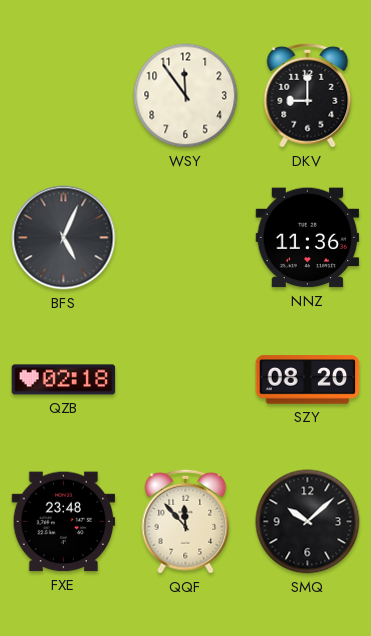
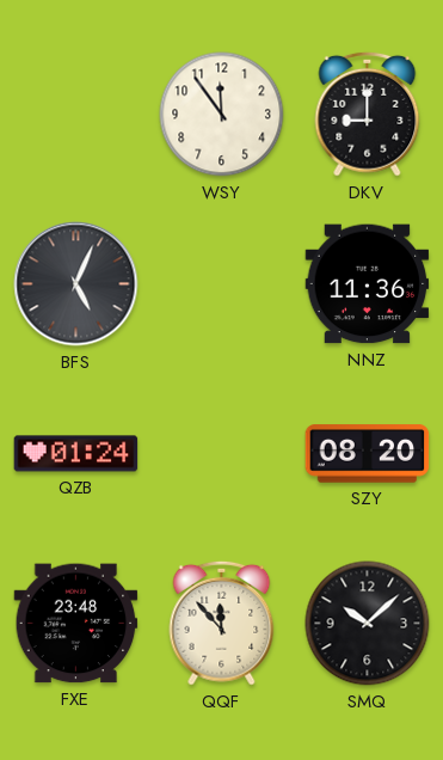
QZB: 02:18 -> 01:24
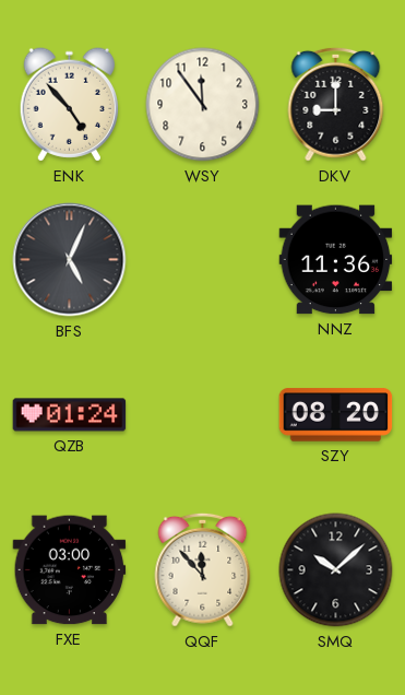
ENK: none -> 4:53
FXE: 23:48 -> 03:00
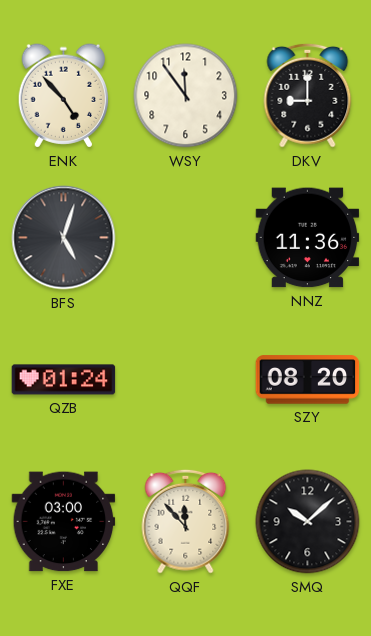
BFS: 5:04 -> 5:03
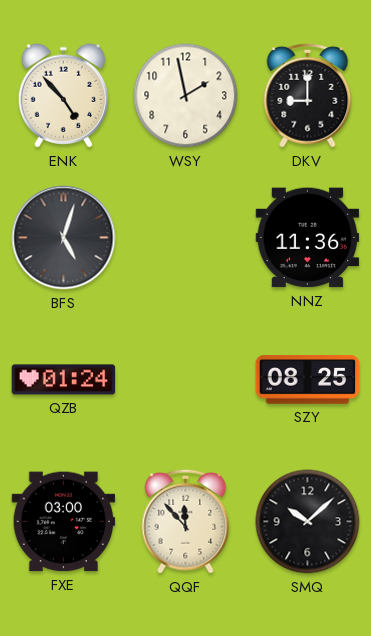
WSY: 11:54 -> 1:58
SZY: 08:20 -> 08:25
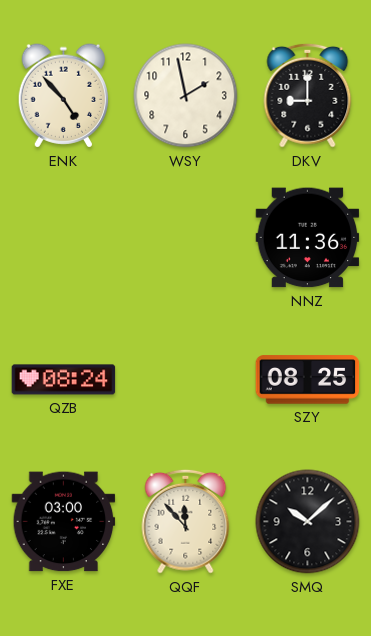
BFS: 5:03 -> none
QZB: 01:24 -> 08:24
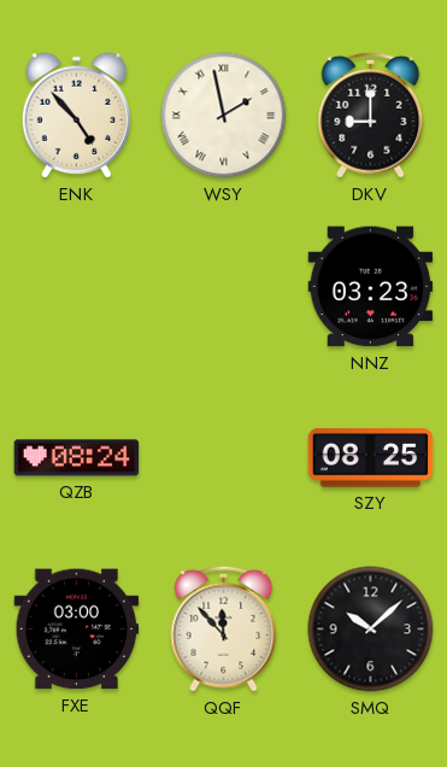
WSY numerals: Arabic -> Roman
NNZ: 11:36 -> 03:23
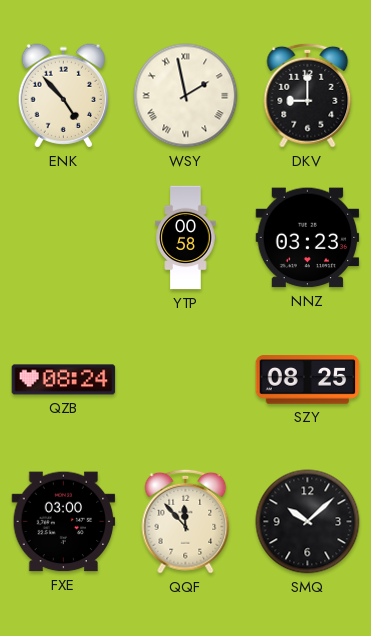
YTP: none -> 00:58
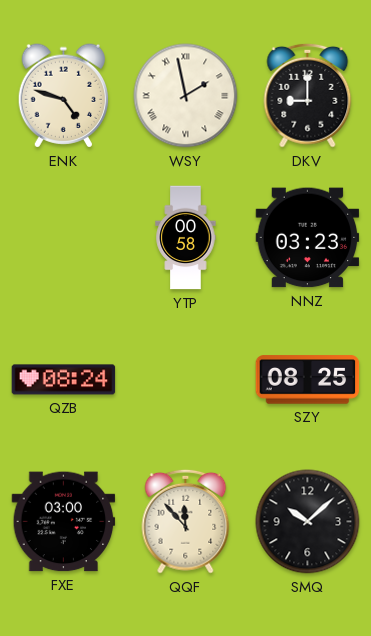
ENK: 4:53 -> 4:48
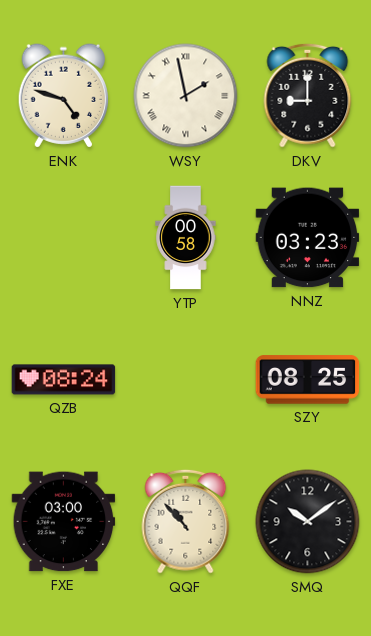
QQF: 11:53 -> 10:53
SMQ: 10:08 -> 10:09
